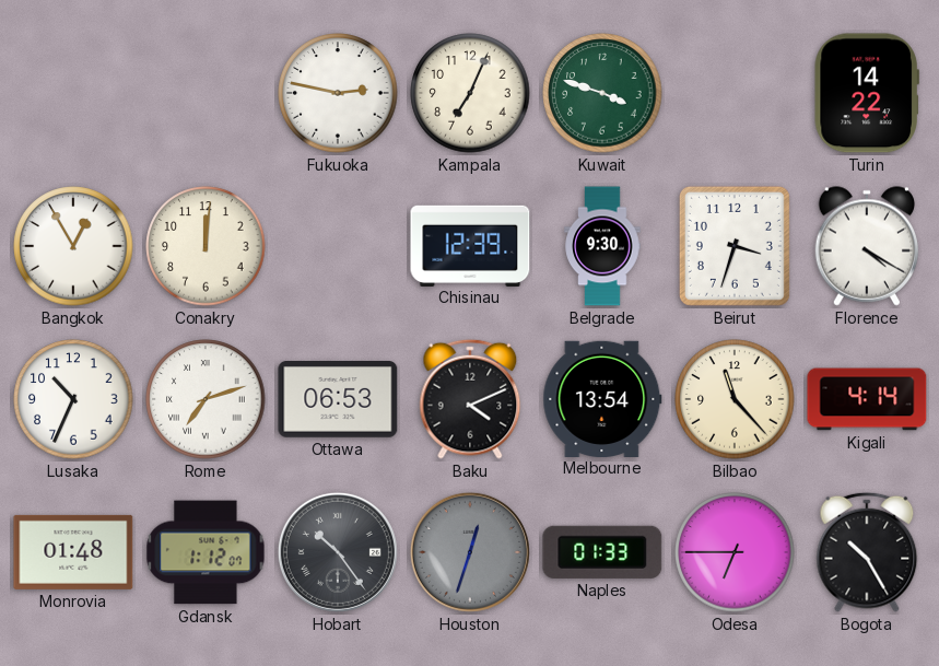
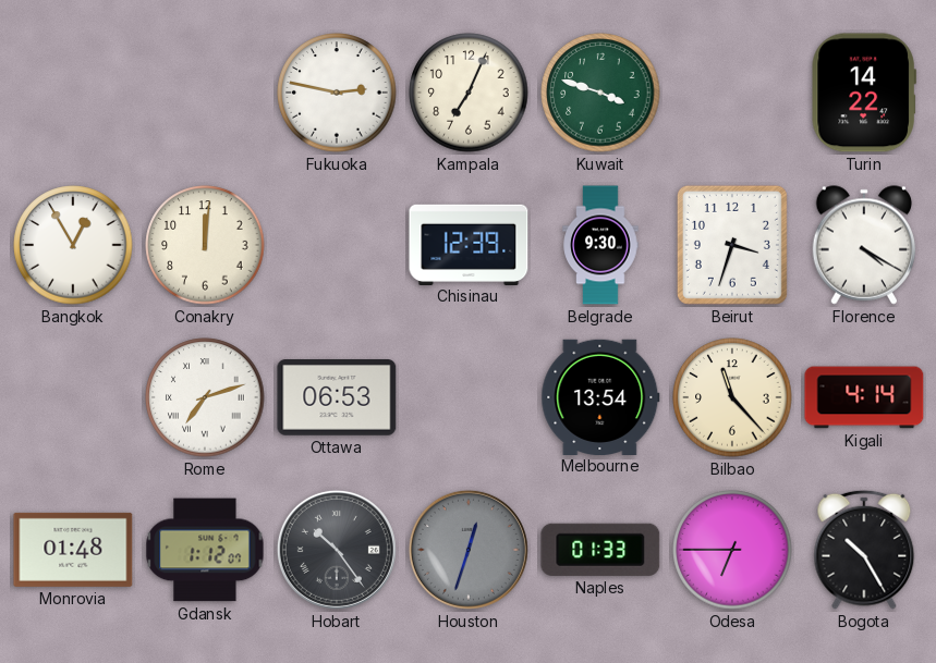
Lusaka: 10:34 -> none
Baku: 4:11 -> none
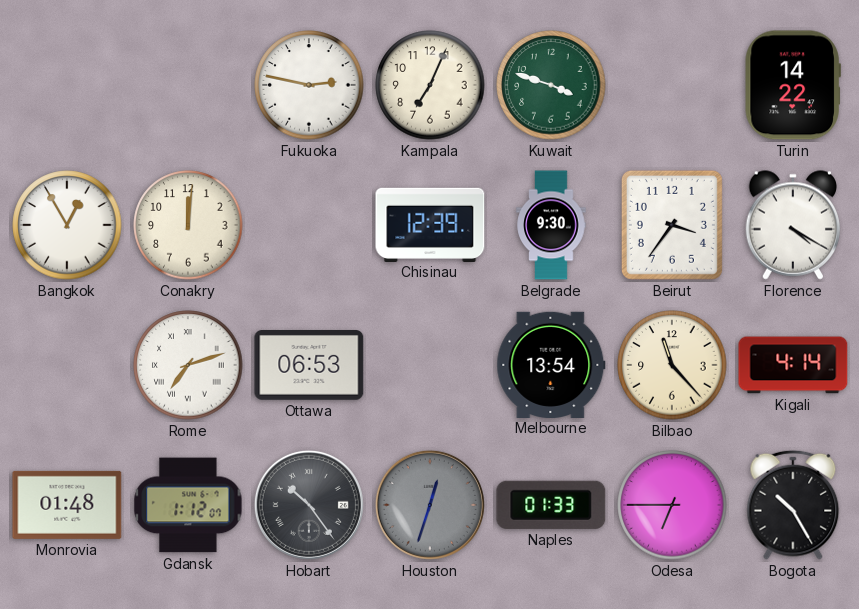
Beirut: 3:33 -> 3:36
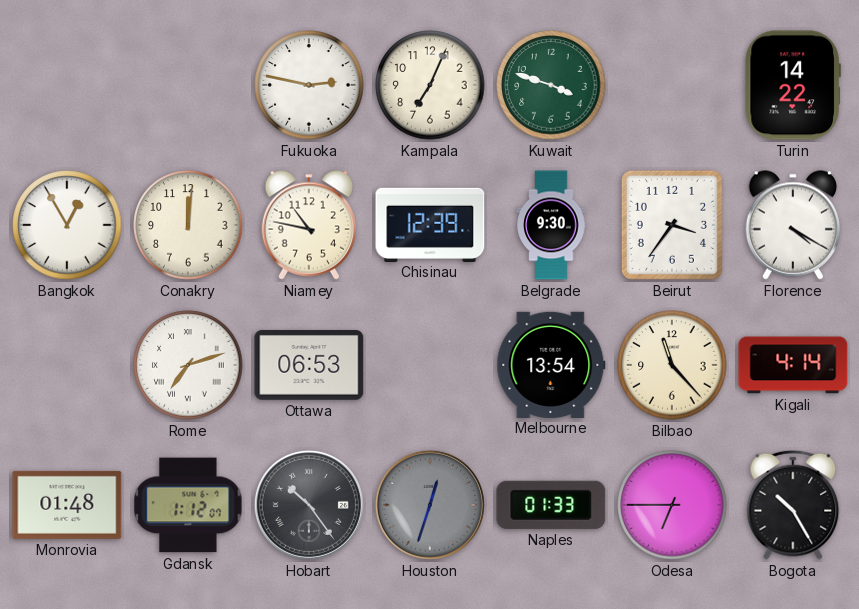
Niamey: none -> 10:47
